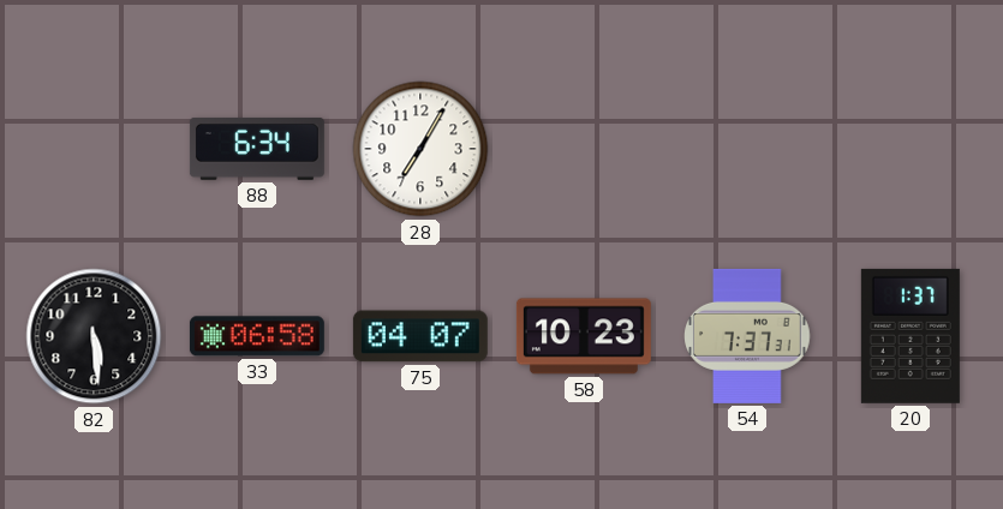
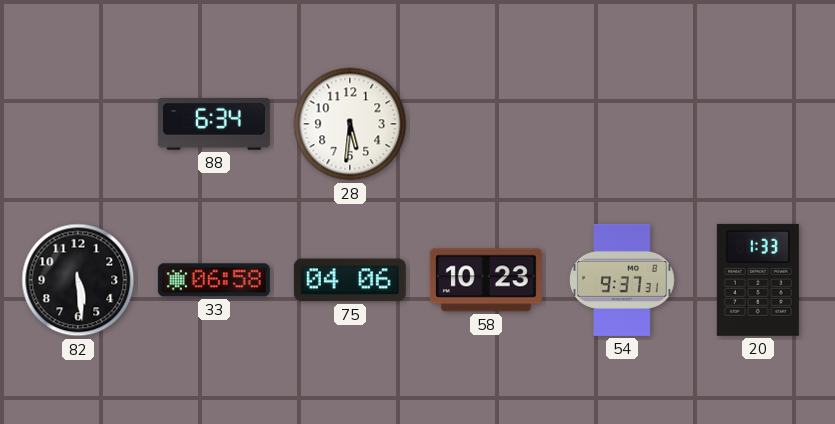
28: 7:05 -> 5:31
75: 04:07 -> 04:06
54: 7:37 -> 9:37
20: 1:37 -> 1:33
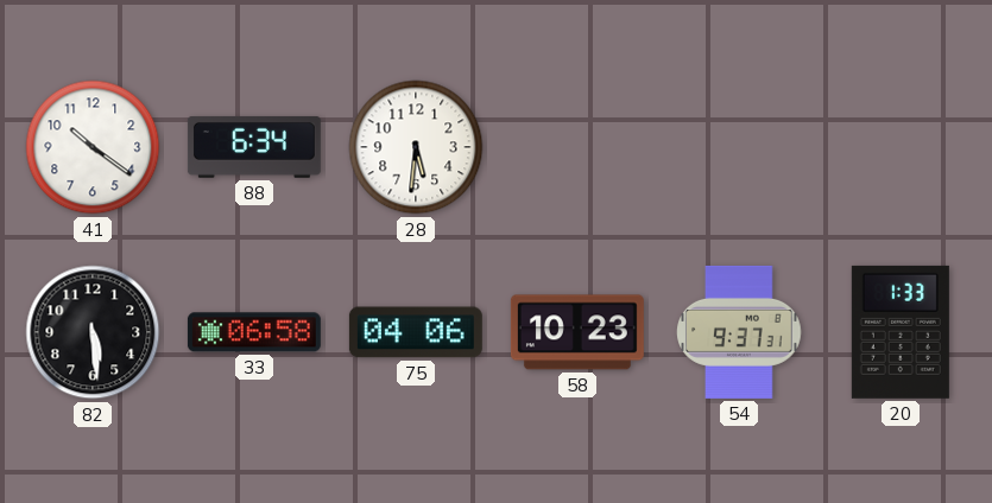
41: none -> 10:21
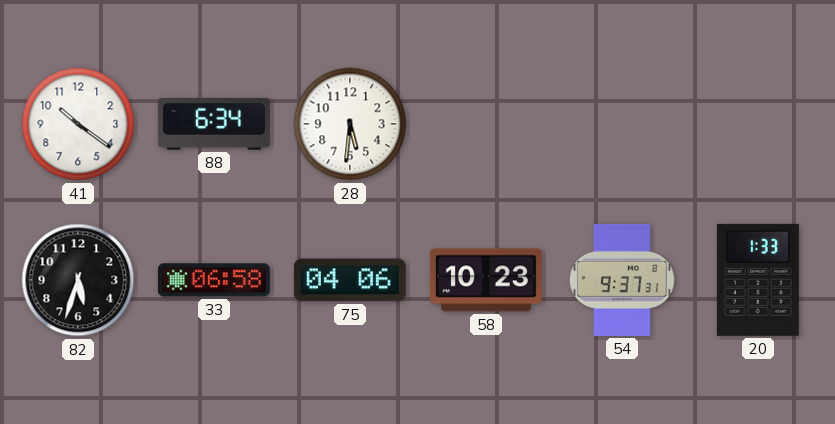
82: 5:29 -> 5:33
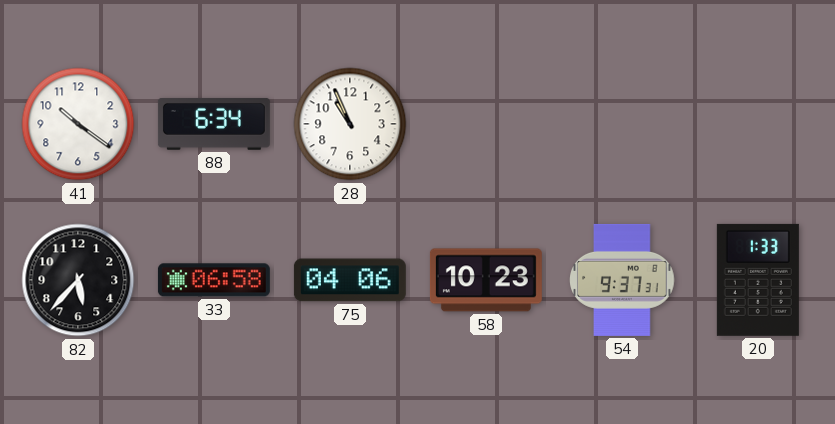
28: 5:31 -> 10:56
82: 5:33 -> 5:37
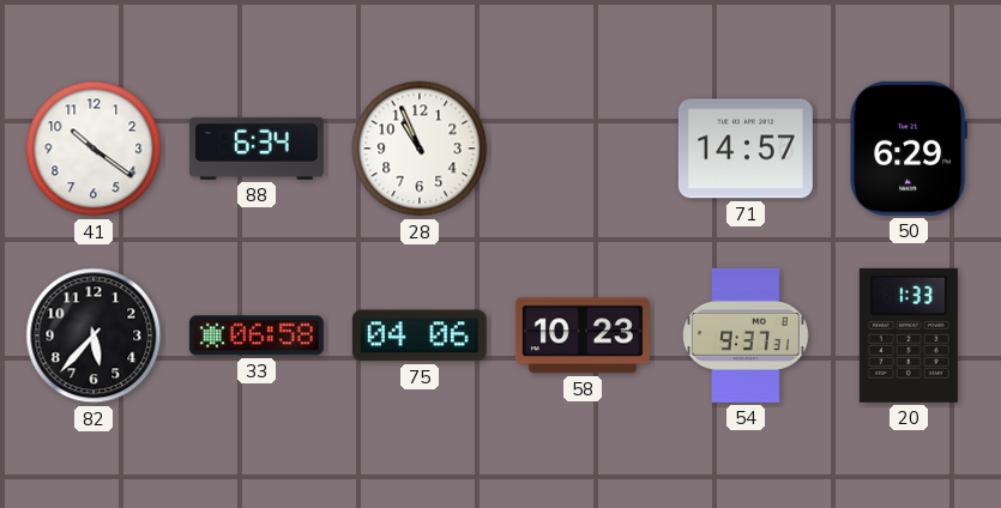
71: none -> 14:57
50: none -> 6:29
